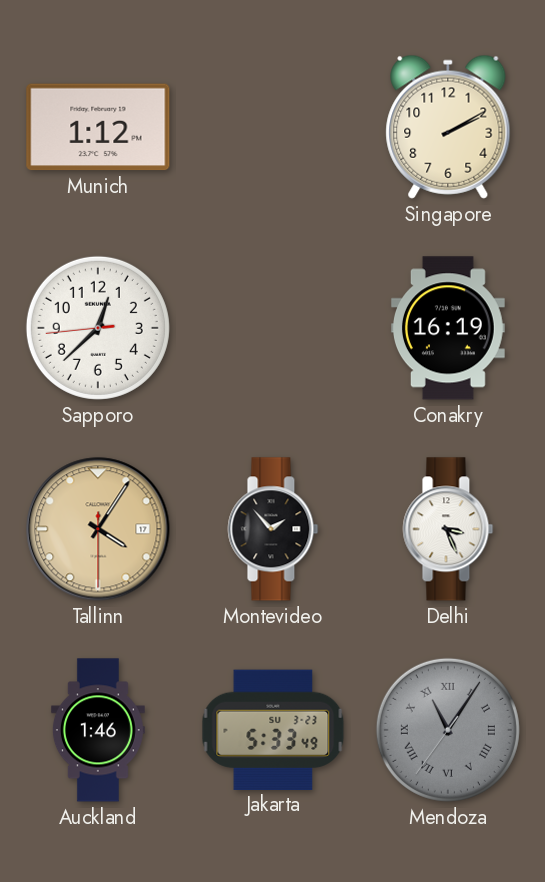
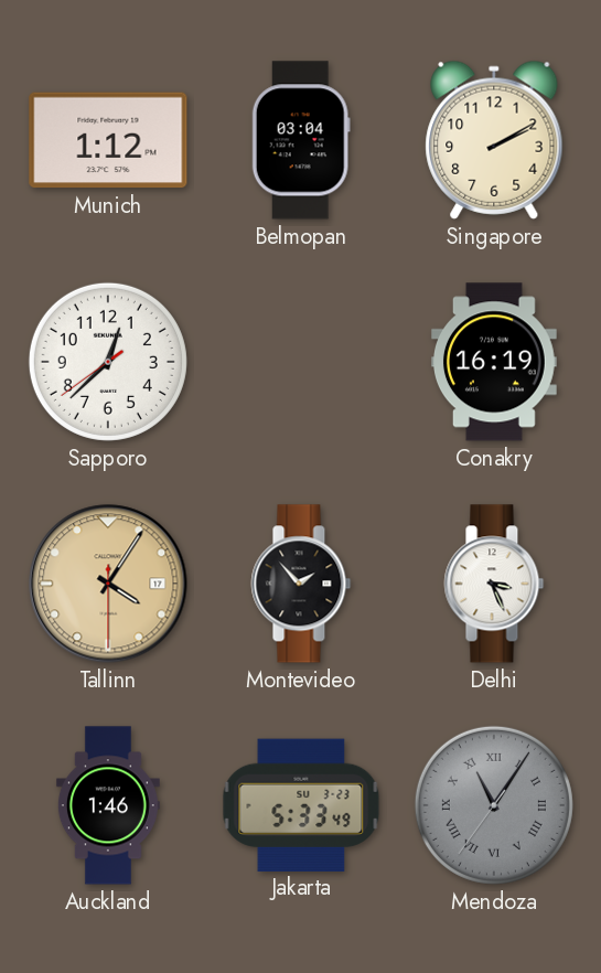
Belmopan: none -> 03:04
Sapporo: 12:37:44 -> 12:37:39
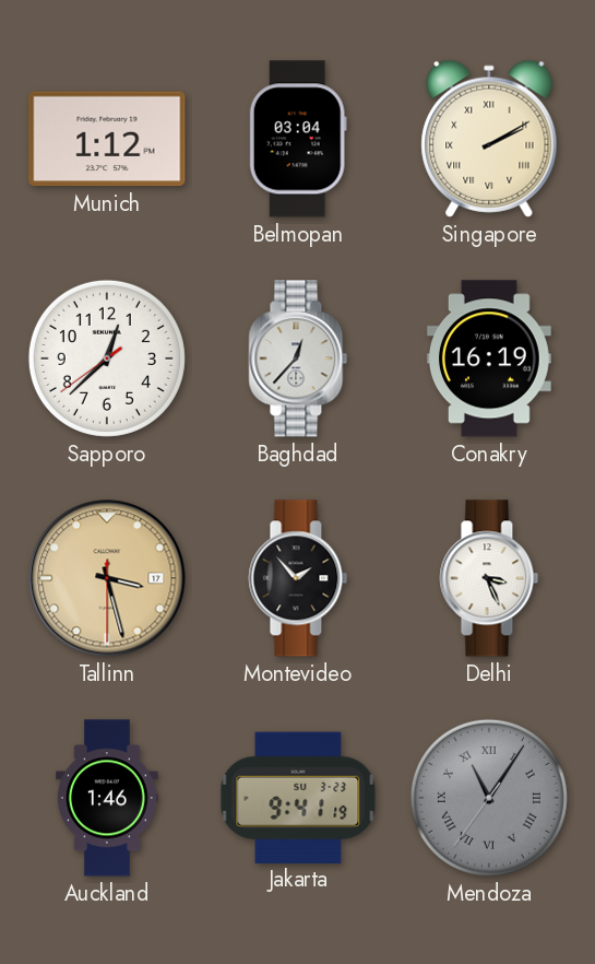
Singapore numerals: Arabic -> Roman
Baghdad: none -> 12:37
Tallinn: 4:05 -> 3:27
Jakarta: 5:33 -> 9:41
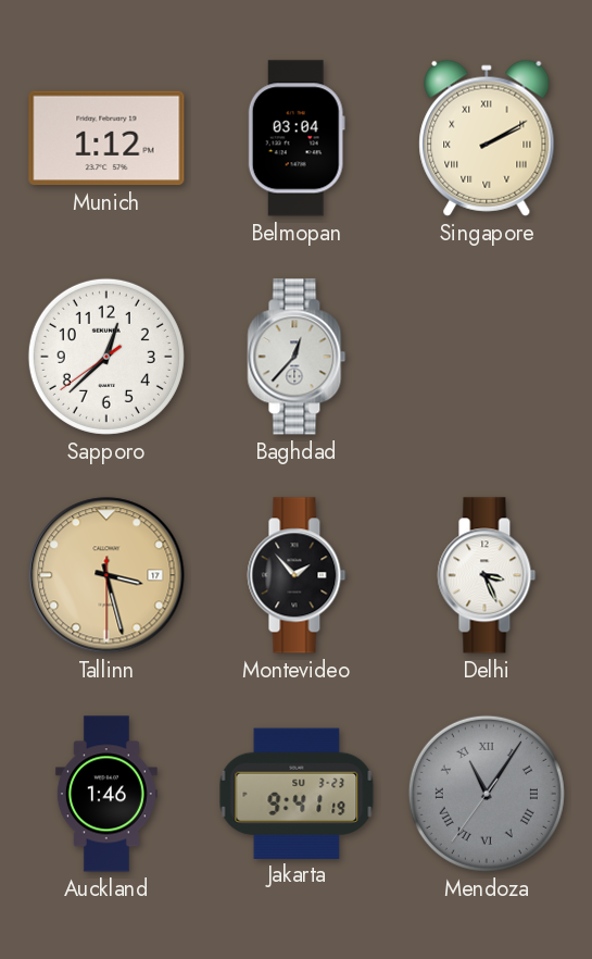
Conakry: 16:19 -> none
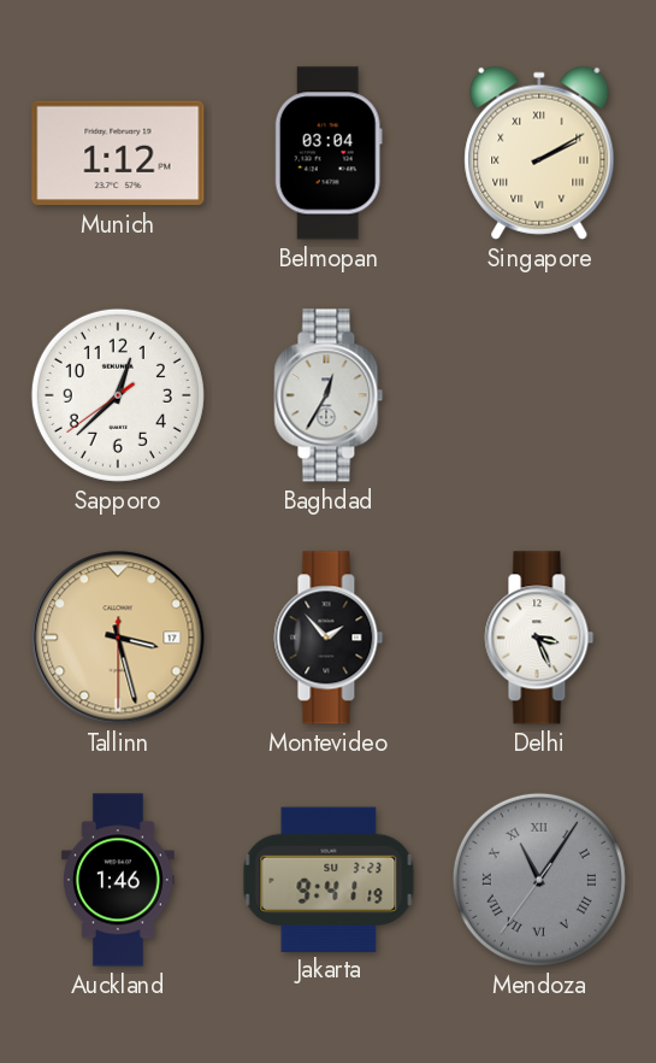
Baghdad: 12:37 -> 12:35
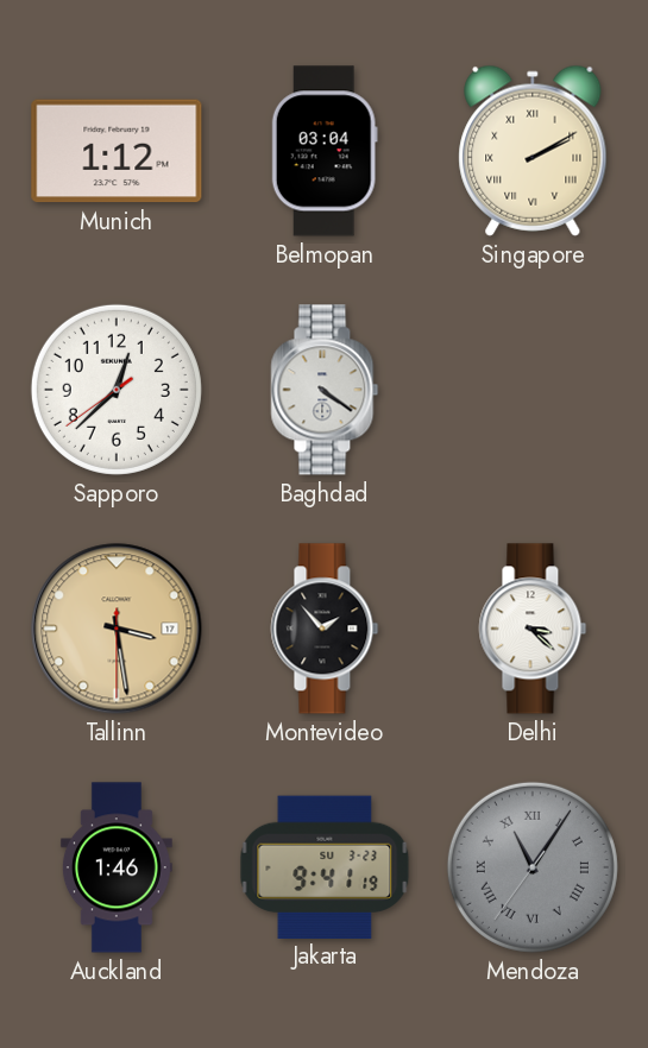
Baghdad: 12:35 -> 4:21
Tallinn: 3:27 -> 3:28
Delhi: 3:26 -> 3:22
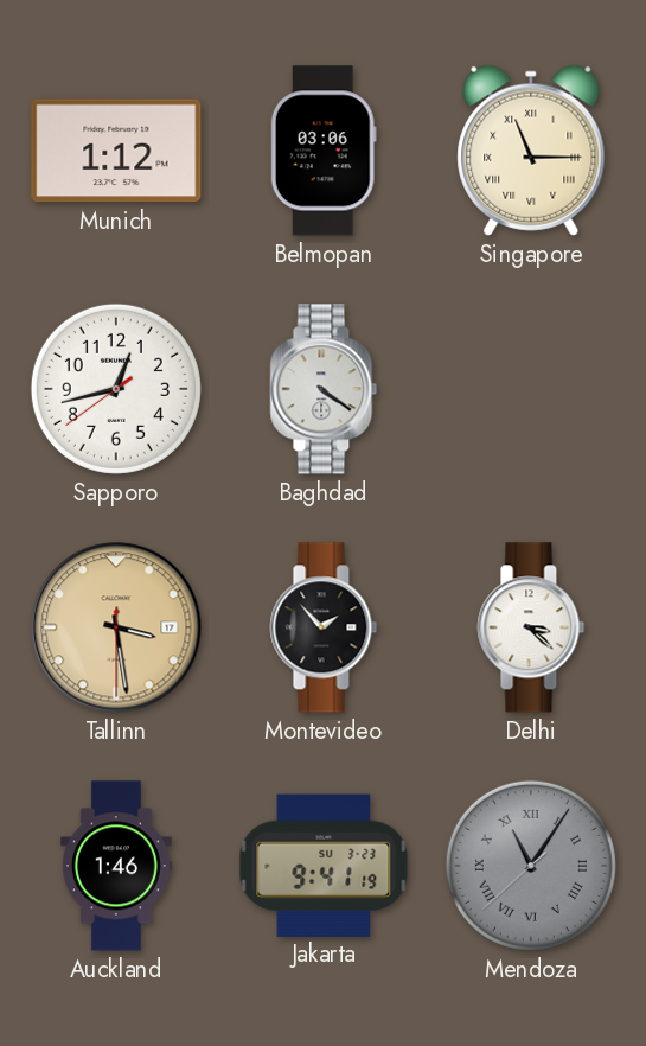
Belmopan: 03:04 -> 03:06
Singapore: 2:10 -> 11:15
Sapporo: 12:37 -> 12:42
Mendoza: 11:05:36 -> 11:05:38
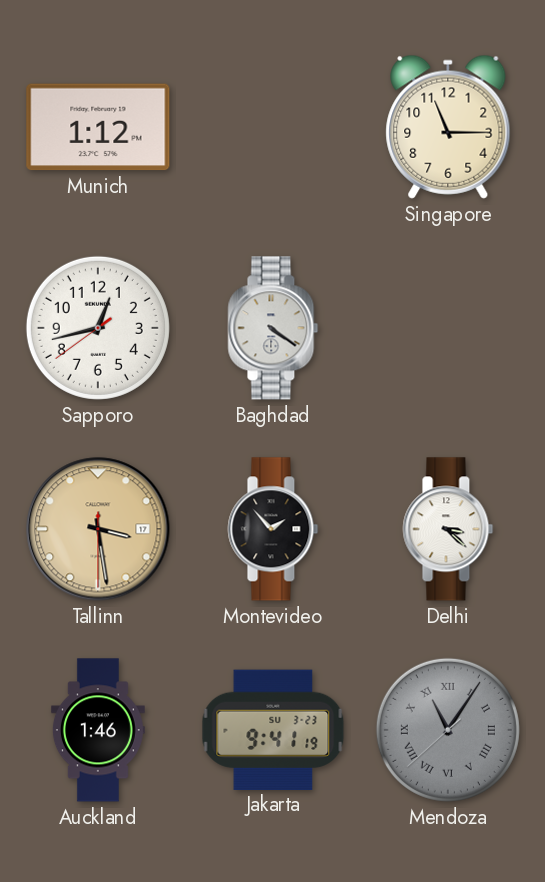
Belmopan: 03:06 -> none
Singapore numerals: Roman -> Arabic
